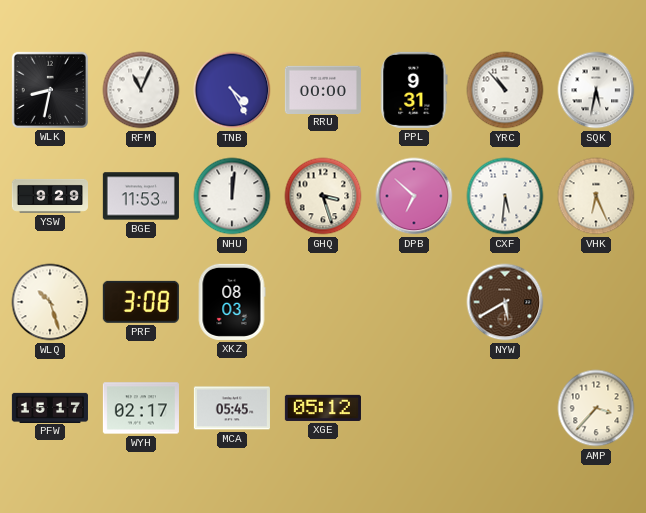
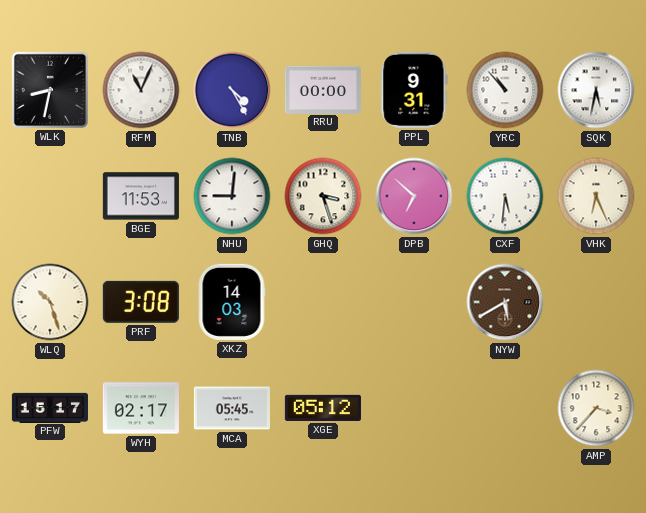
YSW: 9:29 -> none
NHU: 12:01 -> 9:01
XKZ: 08:03 -> 14:03
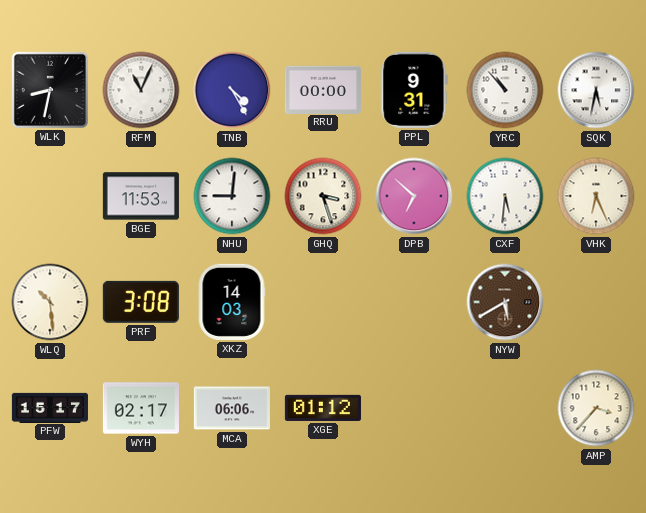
WLQ: 10:27 -> 10:29
MCA: 05:45 -> 06:06
XGE: 05:12 -> 01:12
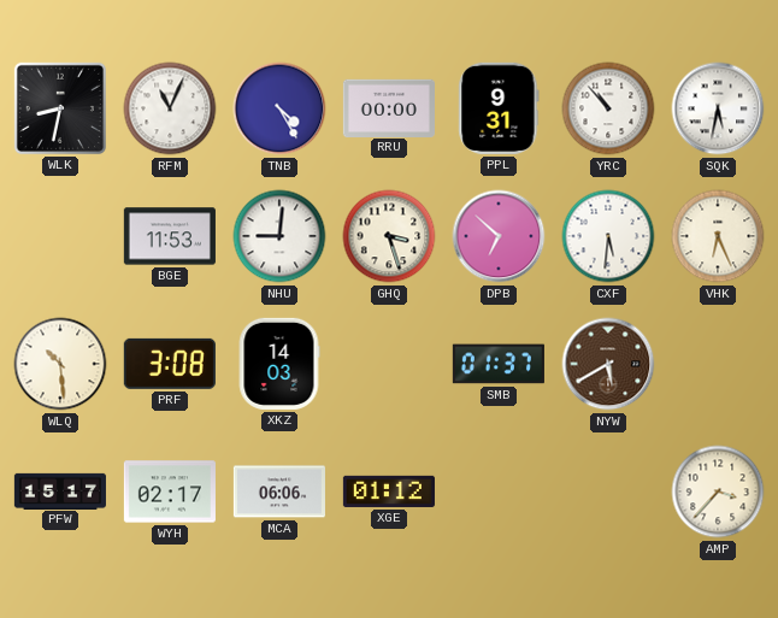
SMB: none -> 01:37
